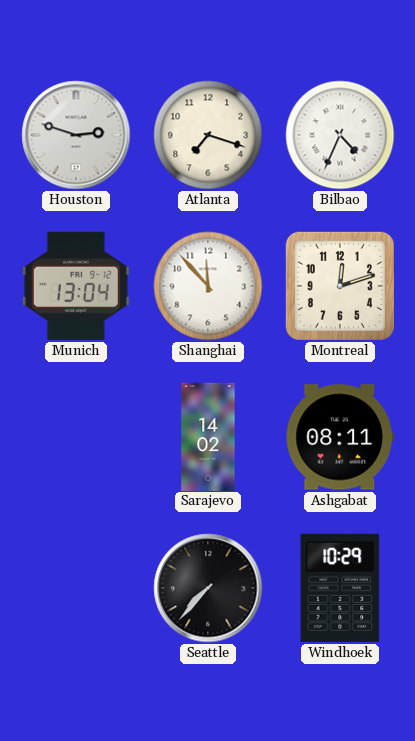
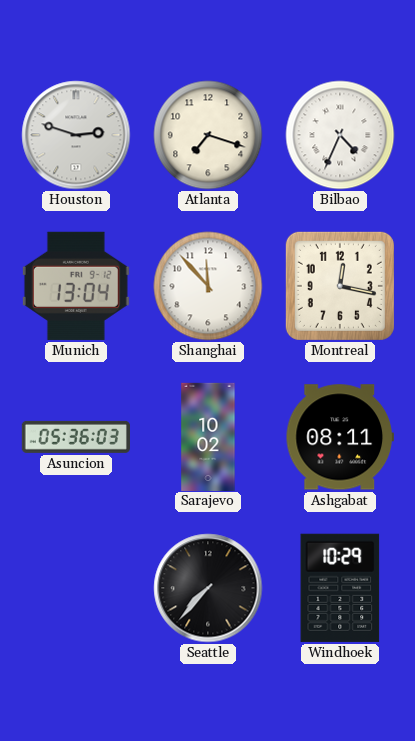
Montreal: 12:12 -> 12:17
Asuncion: none -> 05:36
Sarajevo: 14:02 -> 10:02
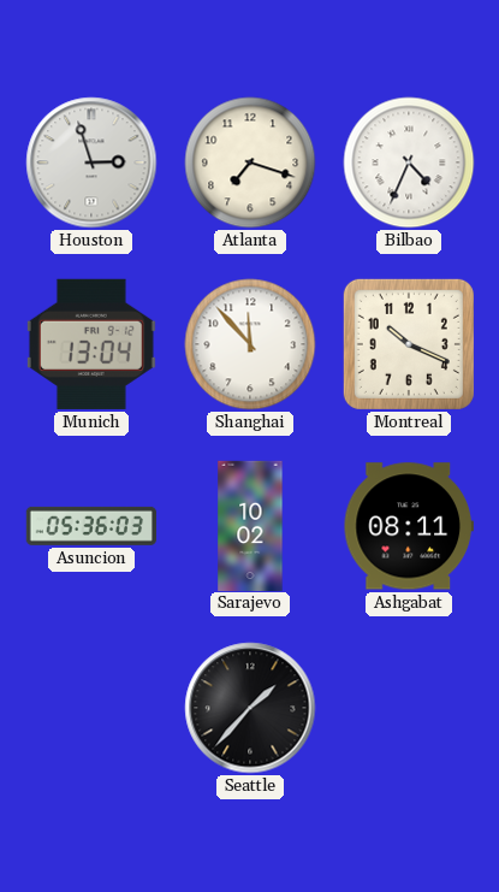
Houston: 2:48 -> 2:57
Montreal: 12:17 -> 10:19
Seattle: 7:37 -> 1:37
Windhoek: 10:29 -> none
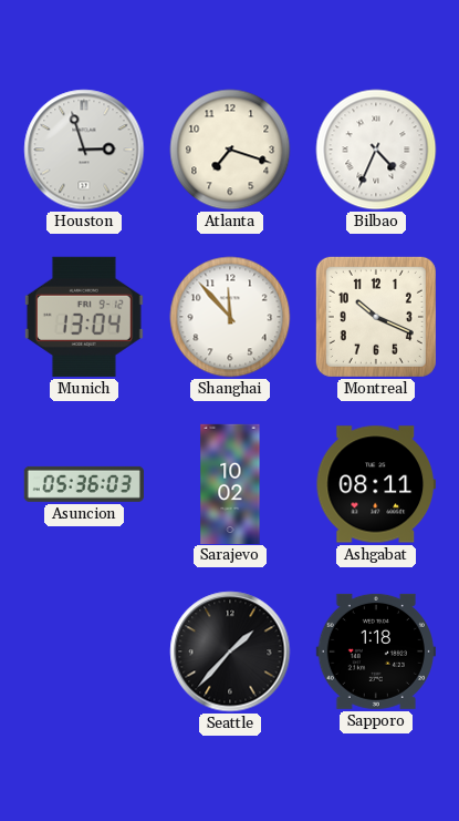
Sapporo: none -> 1:18
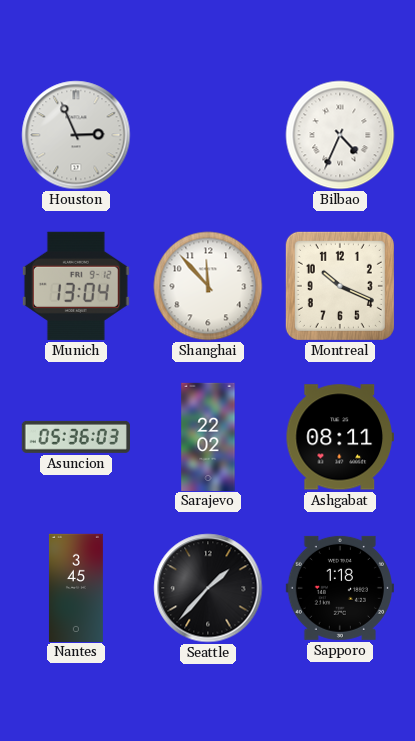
Houston: 2:57 -> 2:56
Atlanta: 7:18 -> none
Sarajevo: 10:02 -> 22:02
Nantes: none -> 3:45
